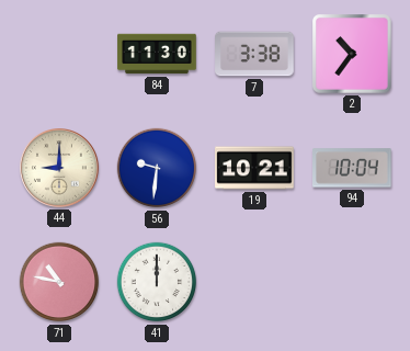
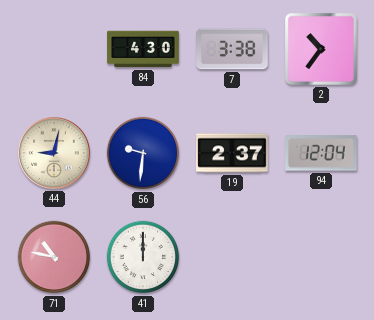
84: 11:30 -> 4:30
44: 9:00 -> 9:02
19: 10:21 -> 2:37
94: 10:04 -> 12:04
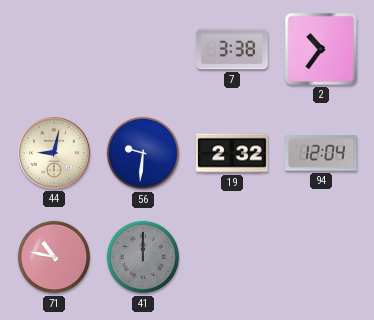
84: 4:30 -> none
19: 2:37 -> 2:32
41 dial: white -> grey
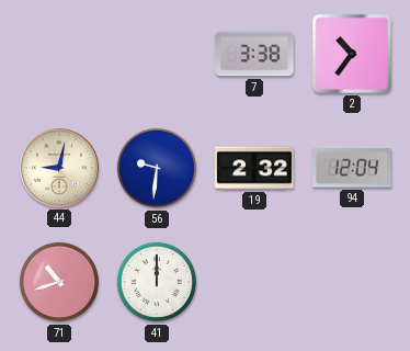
71: 10:47 -> 10:42
41 dial: grey -> white
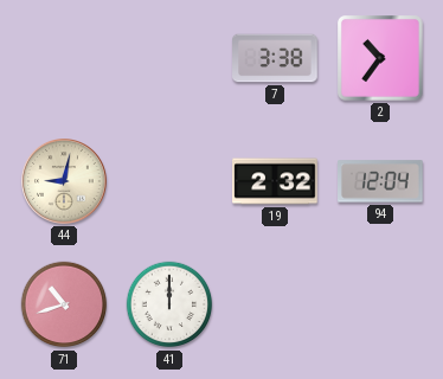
56: 9:31 -> none
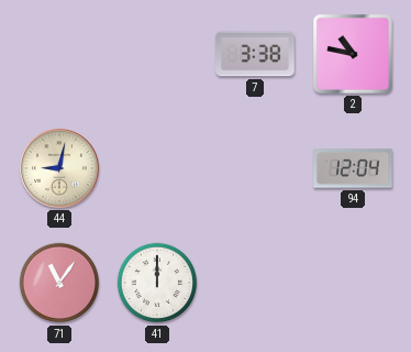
2: 10:36 -> 10:47
19: 2:32 -> none
71: 10:42 -> 11:06
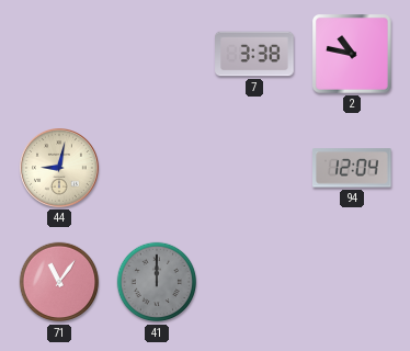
41 dial: white -> grey
